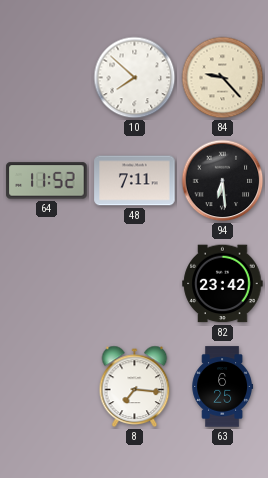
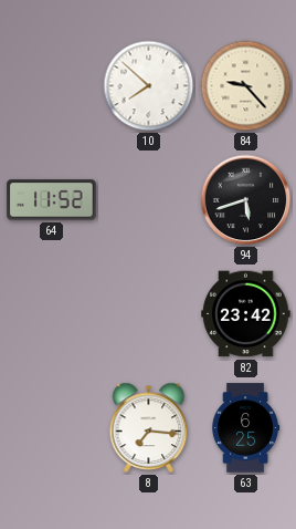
48: 7:11 -> none
94: 6:29 -> 5:42
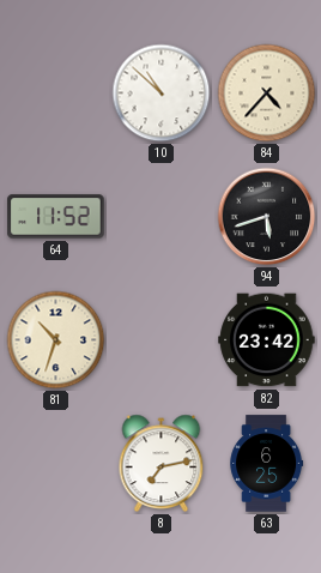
10: 7:52 -> 10:52
84: 9:23 -> 4:37
81: none -> 10:33
8: 7:16 -> 7:13
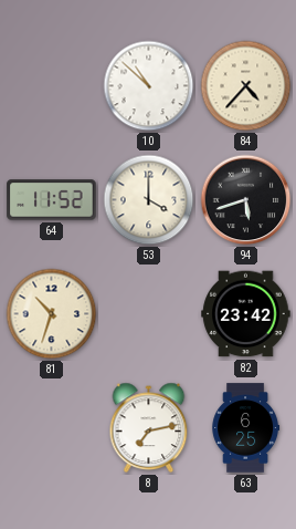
53: none -> 4:00
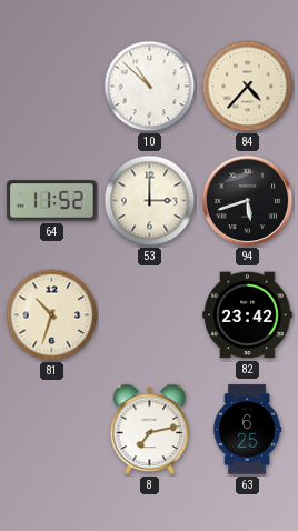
53: 4:00 -> 3:00
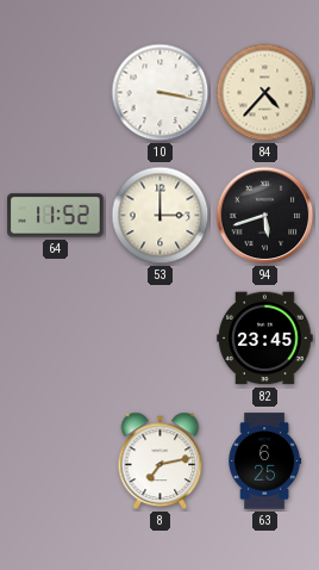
10: 10:52 -> 3:17
81: 10:33 -> none
82: 23:42 -> 23:45
